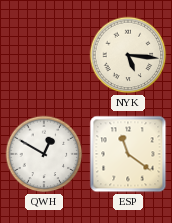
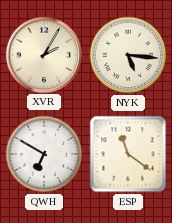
XVR: none -> 2:05
QWH: 12:50 -> 6:50
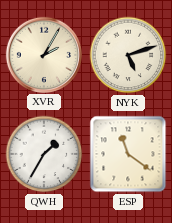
NYK: 5:16 -> 5:12
QWH: 6:50 -> 1:35
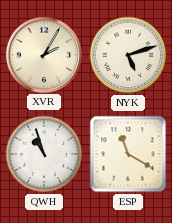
QWH: 1:35 -> 10:57
ESP: 11:21 -> 11:20
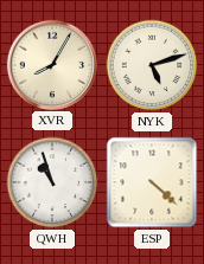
XVR: 2:05 -> 8:05
ESP: 11:20 -> 4:22
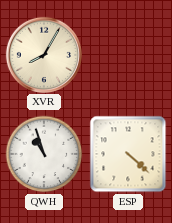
NYK: 5:12 -> none
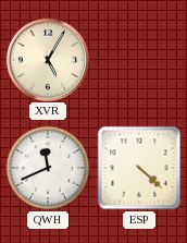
XVR: 8:05 -> 5:05
QWH: 10:57 -> 11:41
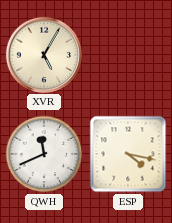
ESP: 4:22 -> 4:17
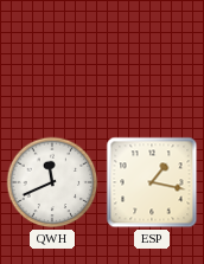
XVR: 5:05 -> none
ESP: 4:17 -> 1:17
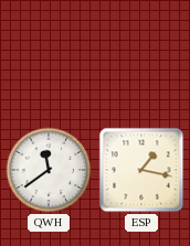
QWH: 11:41 -> 11:39
